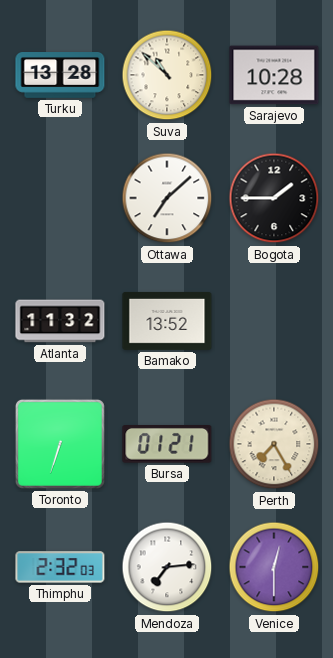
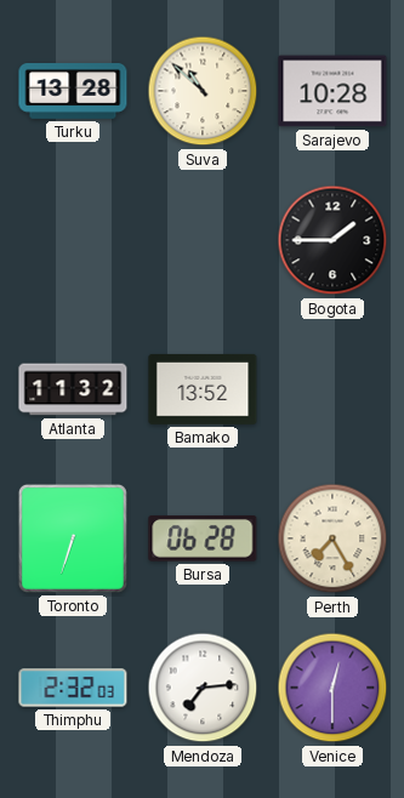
Ottawa: 7:08 -> none
Bursa: 01:21 -> 06:28
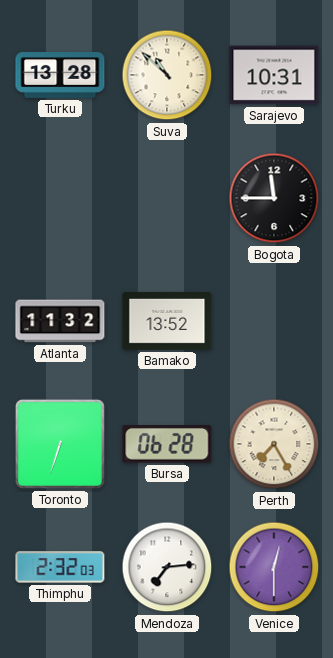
Sarajevo: 10:28 -> 10:31
Bogota: 1:45 -> 11:45
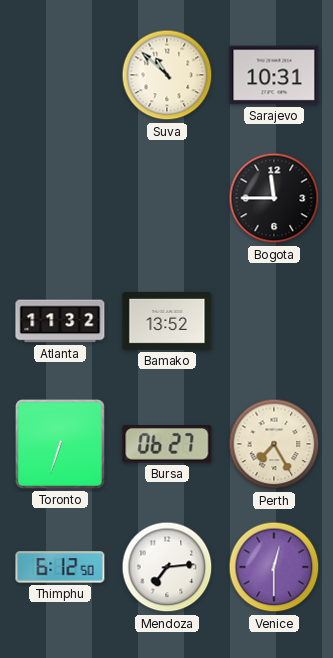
Turku: 13:28 -> none
Bursa: 06:28 -> 06:27
Thimphu: 2:32 -> 6:12
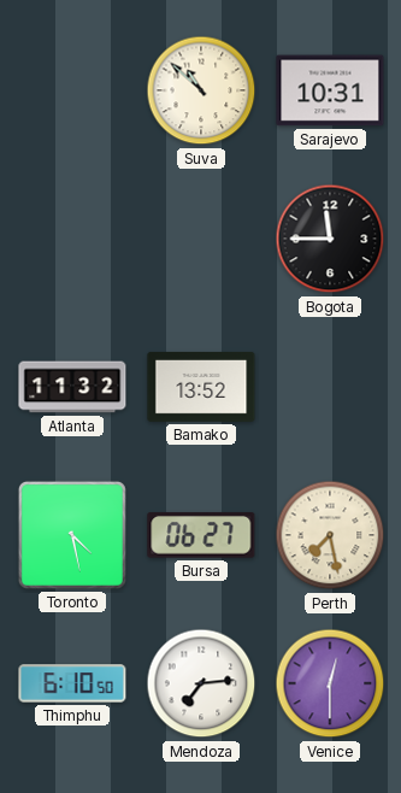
Toronto: 6:33 -> 4:28
Perth: 7:25 -> 7:28
Thimphu: 6:12 -> 6:10
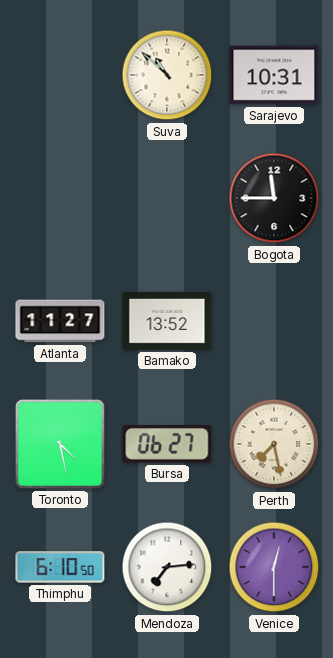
Atlanta: 11:32 -> 11:27
